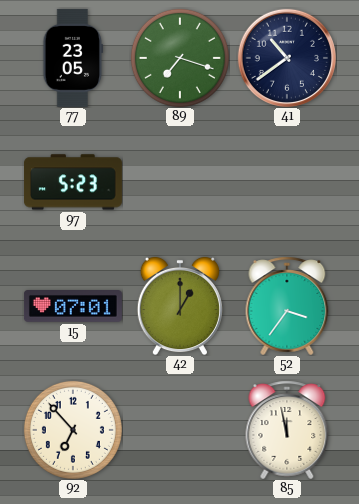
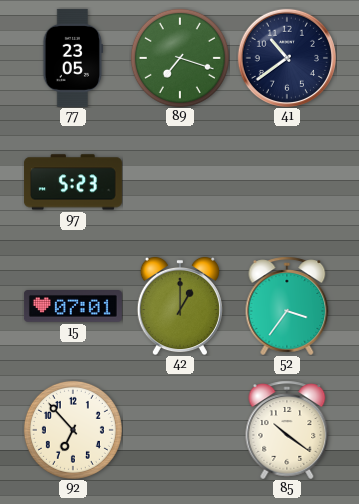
85: 11:58 -> 10:21
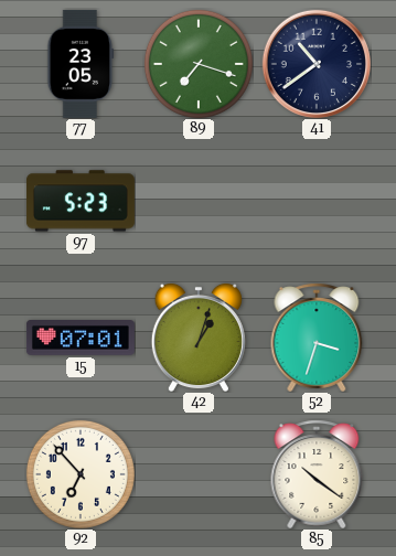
42: 1:00 -> 1:03
52: 3:36 -> 3:33
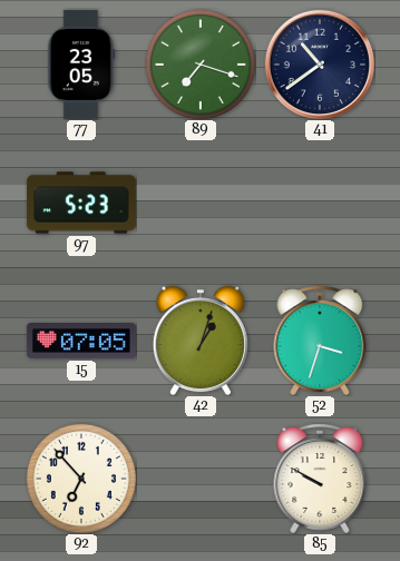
15: 07:01 -> 07:05
85: 10:21 -> 9:50
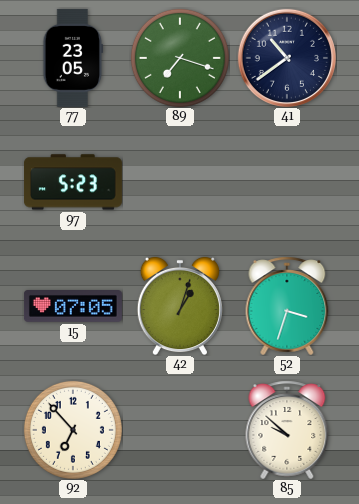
85: 9:50 -> 9:52
